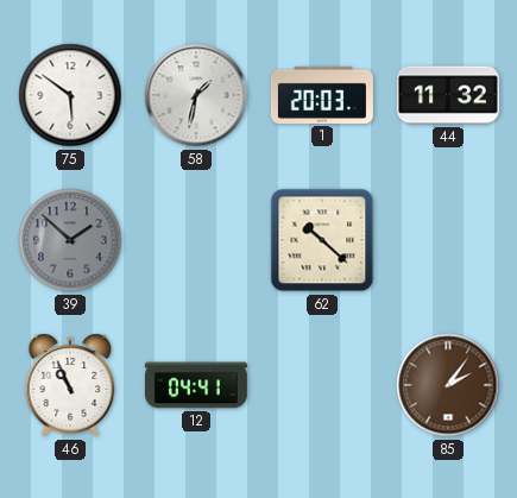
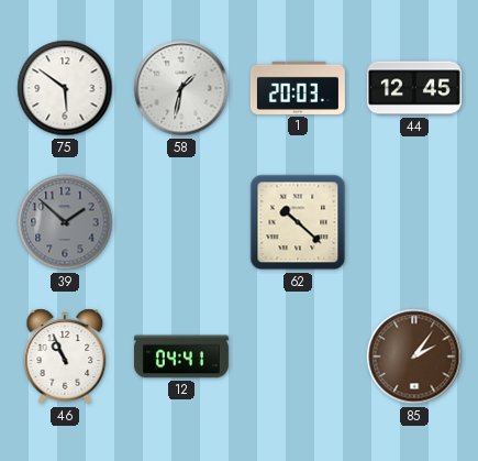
44: 11:32 -> 12:45
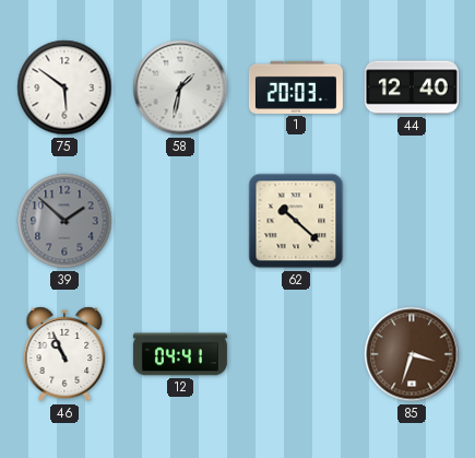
44: 12:45 -> 12:40
85: 2:06 -> 3:33
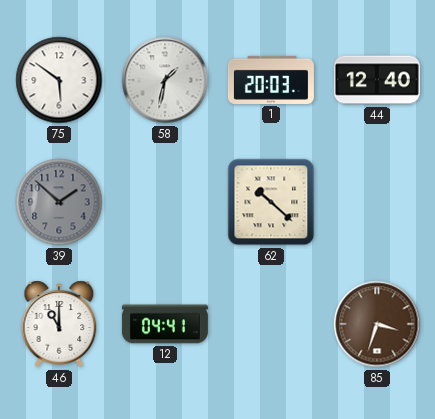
46: 10:56 -> 11:00
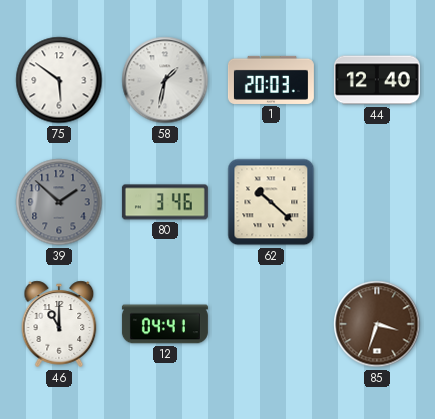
80: none -> 3:46
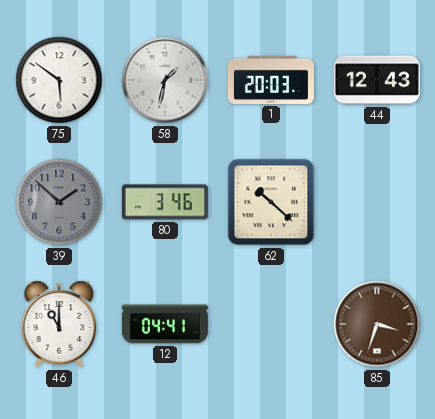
44: 12:40 -> 12:43
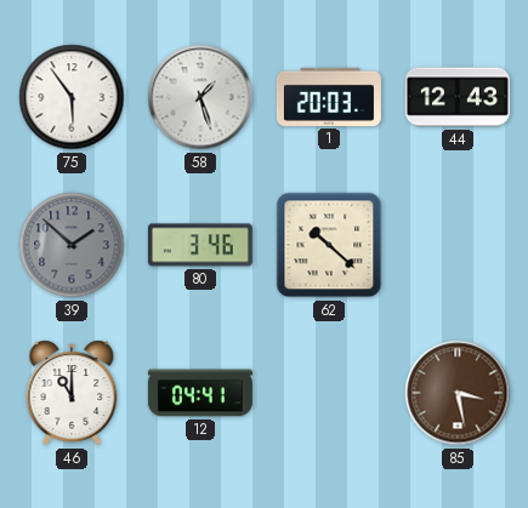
75: 5:51 -> 5:54
58: 1:32 -> 1:27
85: 3:33 -> 3:28
